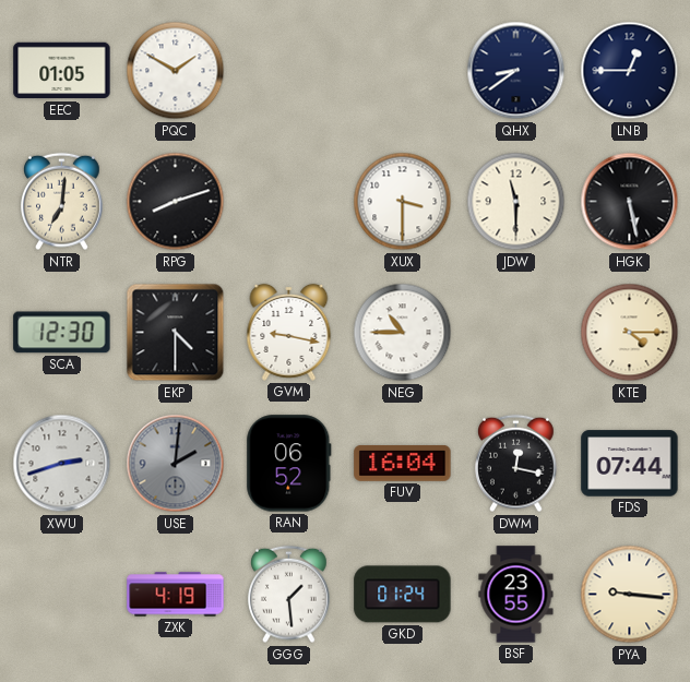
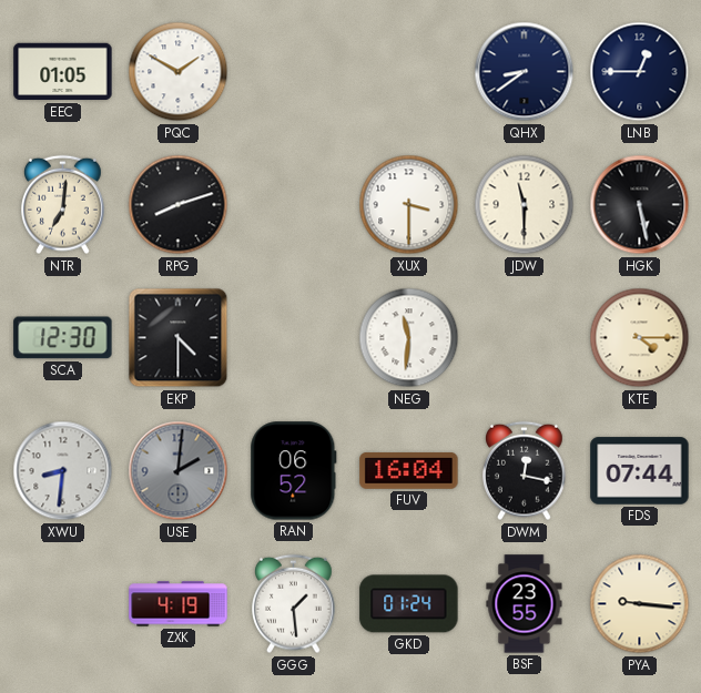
GVM: 9:17 -> none
NEG: 10:45 -> 11:31
XWU: 2:42 -> 8:31
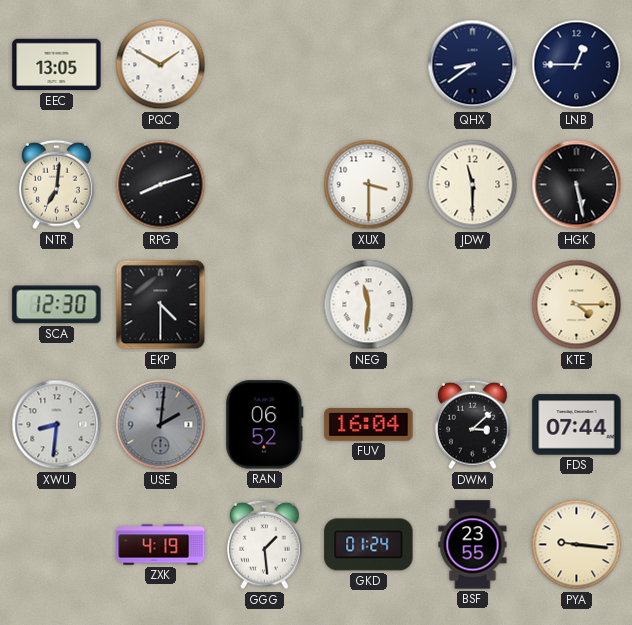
EEC: 01:05 -> 13:05
DWM: 12:17 -> 3:08
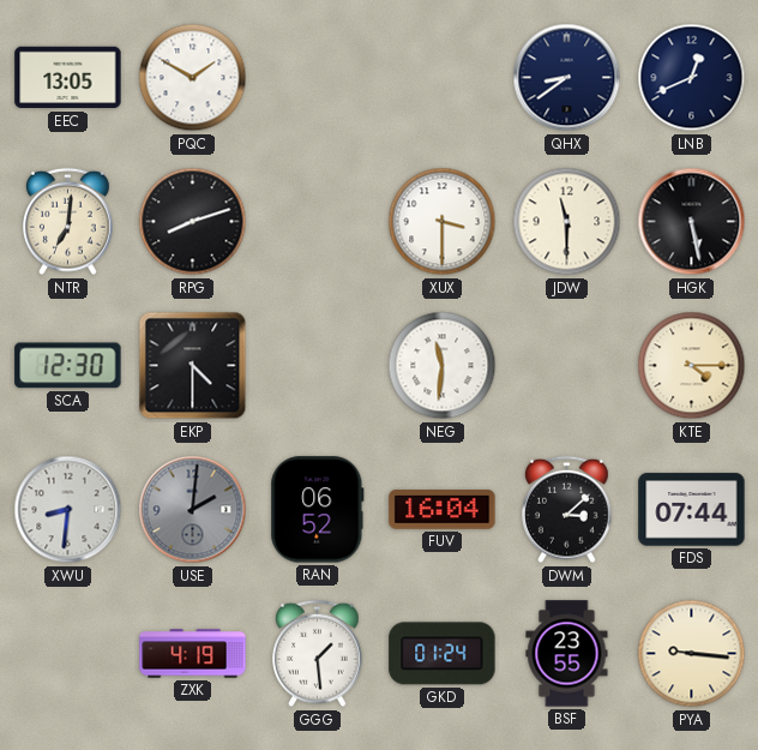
LNB: 12:45 -> 12:41
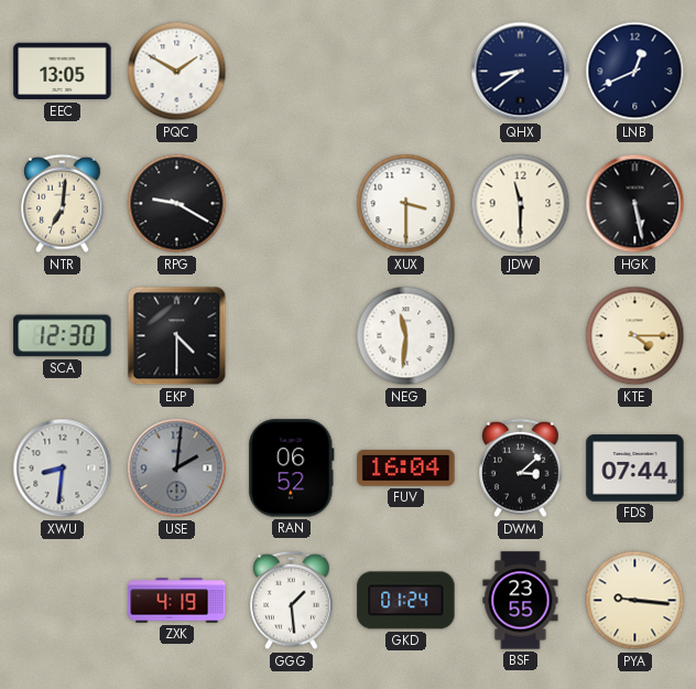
RPG: 8:12 -> 9:20
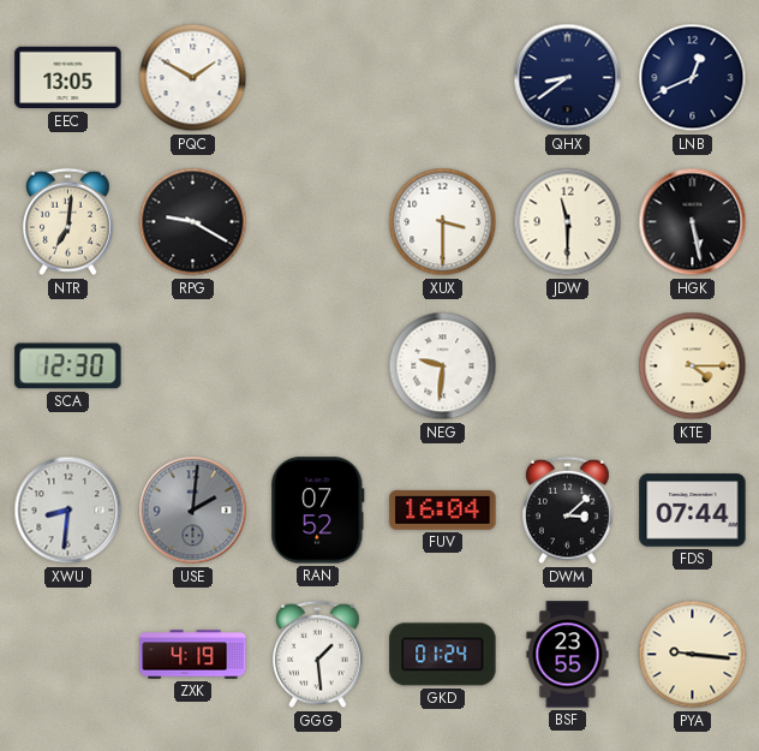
EKP: 4:30 -> none
NEG: 11:31 -> 9:31
RAN: 06:52 -> 07:52
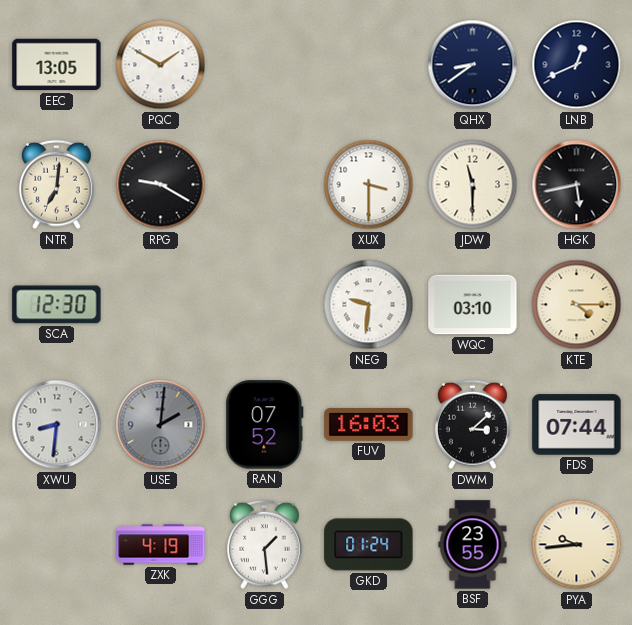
HGK: 5:28 -> 5:43
WQC: none -> 03:10
FUV: 16:04 -> 16:03
PYA: 9:16 -> 9:44
